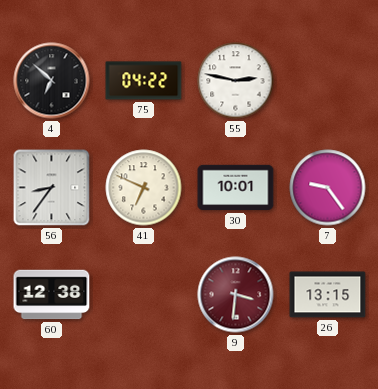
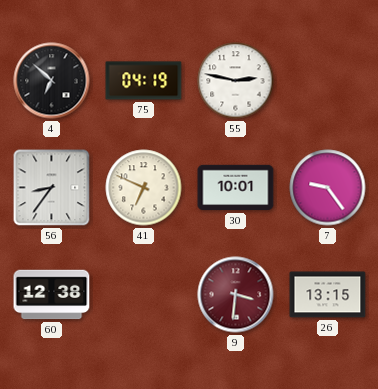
75: 04:22 -> 04:19
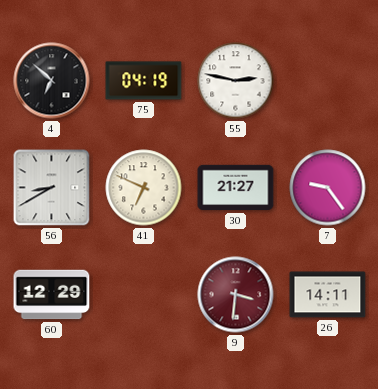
56: 8:36 -> 8:40
30: 10:01 -> 21:27
60: 12:38 -> 12:29
26: 13:15 -> 14:11
